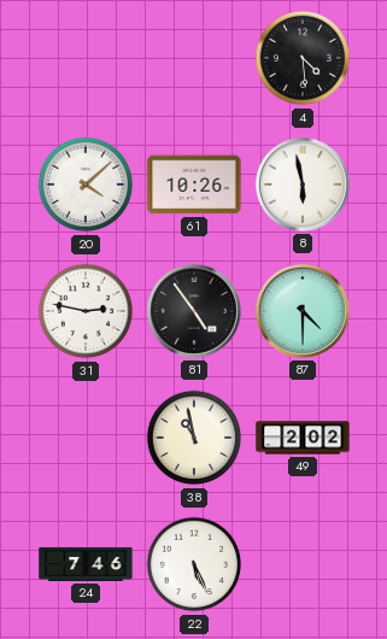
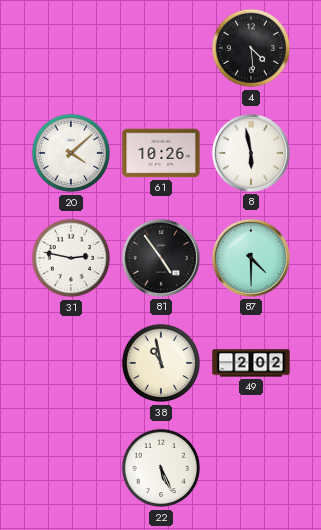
24: 7:46 -> none
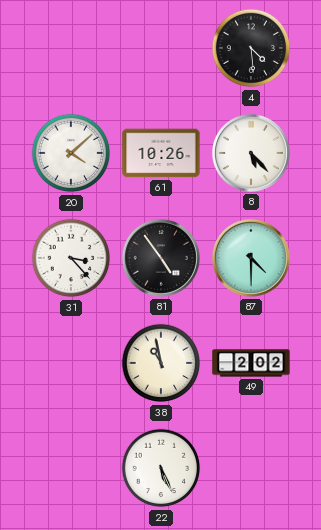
8: 5:58 -> 5:23
31: 2:47 -> 3:23
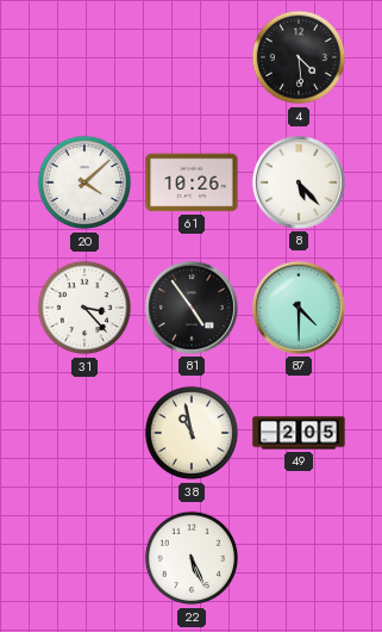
49: 2:02 -> 2:05
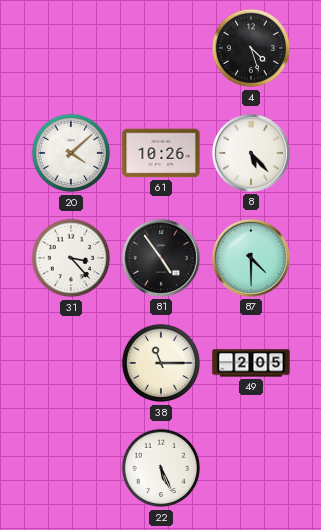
4: 4:29 -> 4:27
38: 10:58 -> 11:15
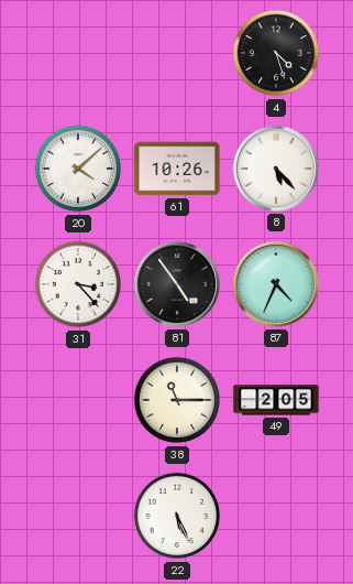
87: 4:30 -> 4:34
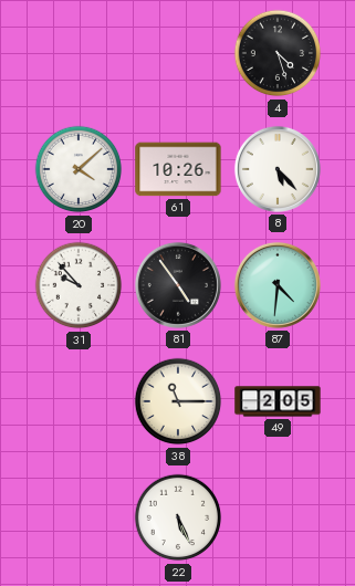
31: 3:23 -> 9:53
87: 4:34 -> 4:31
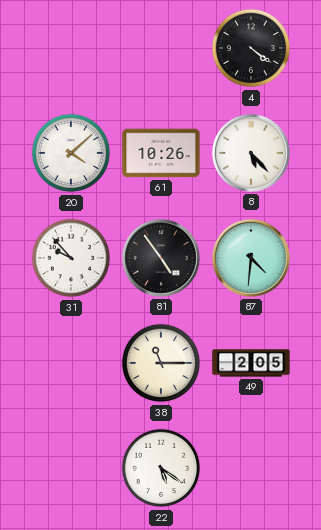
4: 4:27 -> 4:21
22: 5:26 -> 5:21
